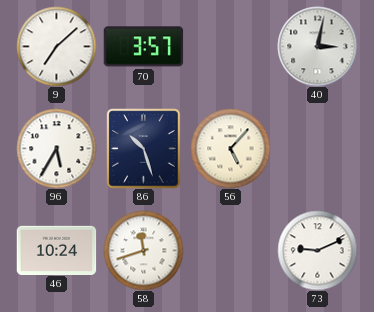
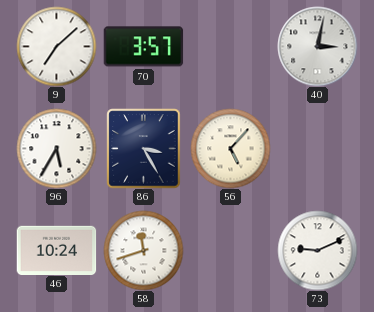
86: 10:27 -> 3:25
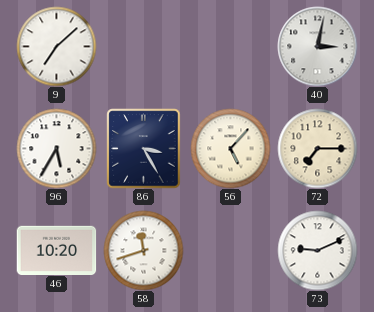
70: 3:57 -> none
72: none -> 7:15
46: 10:24 -> 10:20
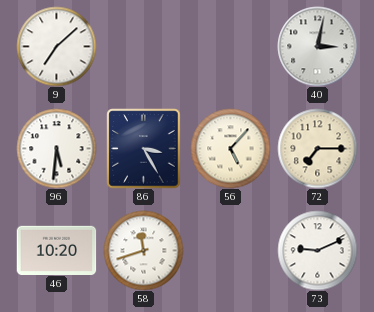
96: 5:35 -> 5:31
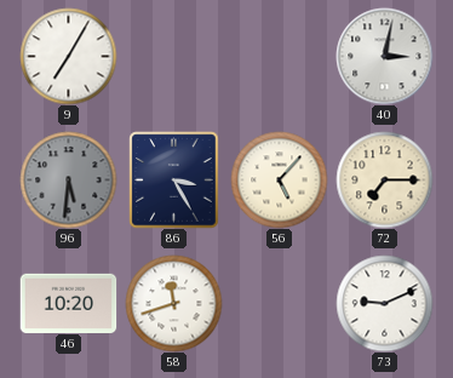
9: 7:08 -> 7:05
96 dial: white -> grey
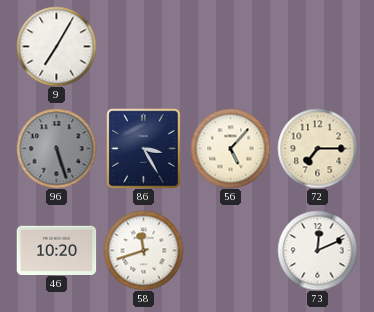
40: 3:02 -> none
96: 5:31 -> 5:27
73: 9:11 -> 12:11
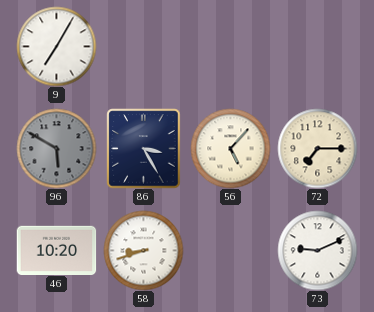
96: 5:27 -> 5:50
58: 11:42 -> 8:42
73: 12:11 -> 9:11
